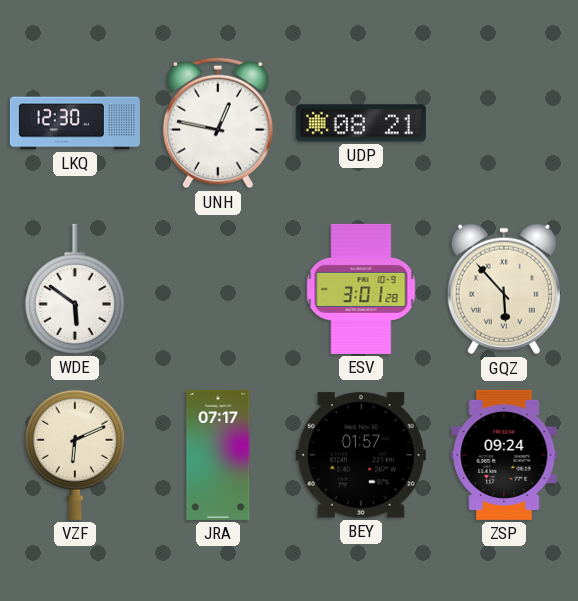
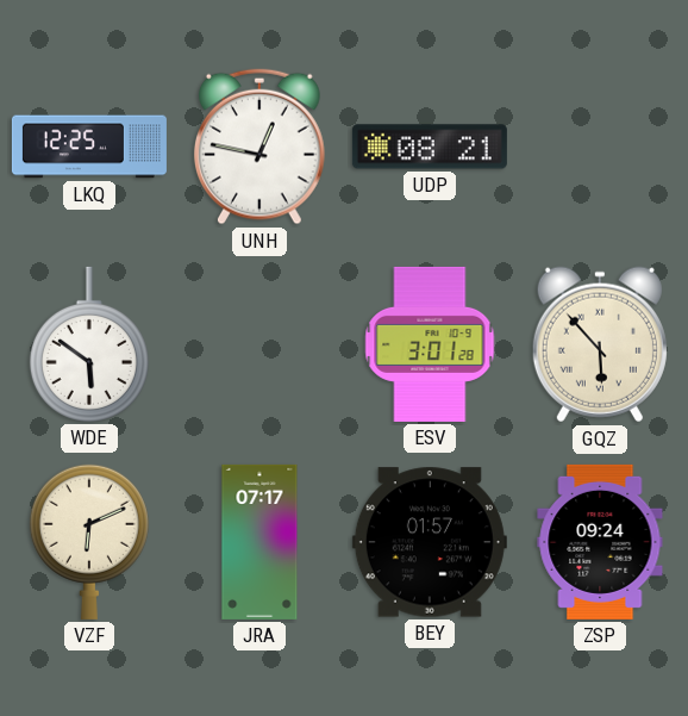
LKQ: 12:30 -> 12:25
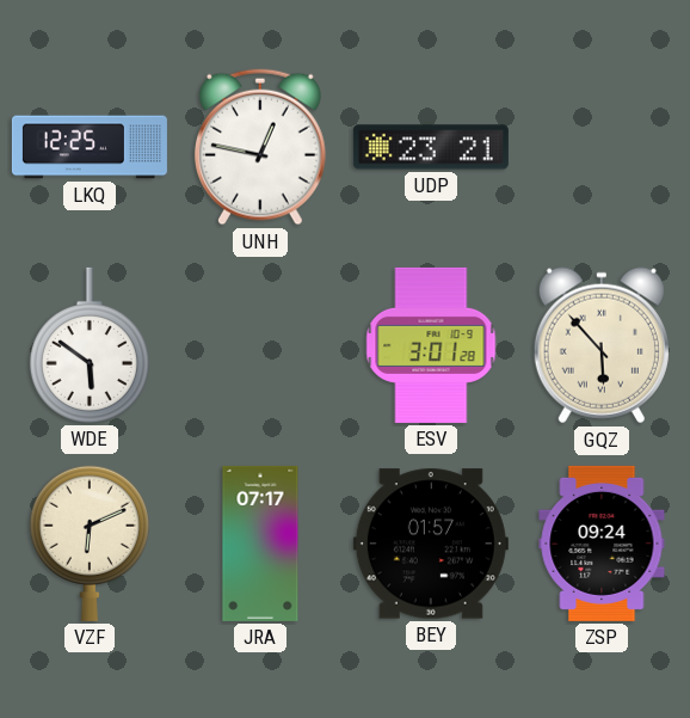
UDP: 08:21 -> 23:21
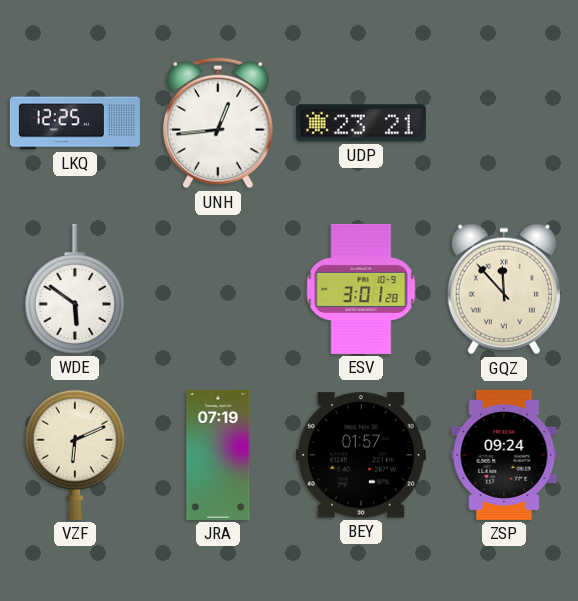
UNH: 12:47 -> 12:44
GQZ: 5:53 -> 11:53
JRA: 07:17 -> 07:19
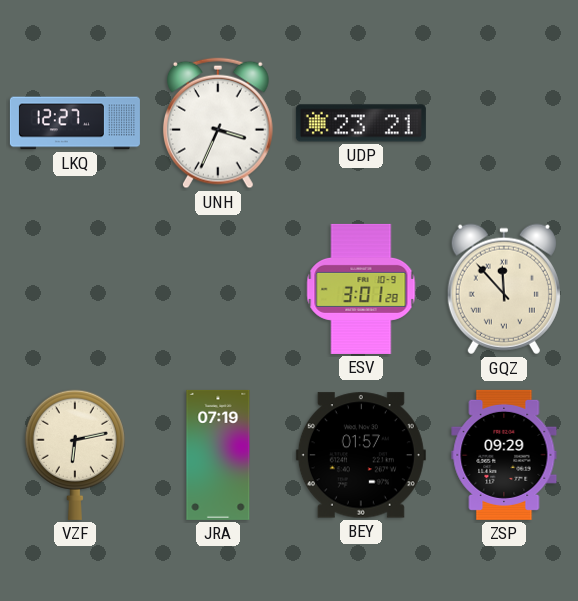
LKQ: 12:25 -> 12:27
UNH: 12:44 -> 3:34
WDE: 5:51 -> none
VZF: 6:11 -> 6:13
ZSP: 09:24 -> 09:29
